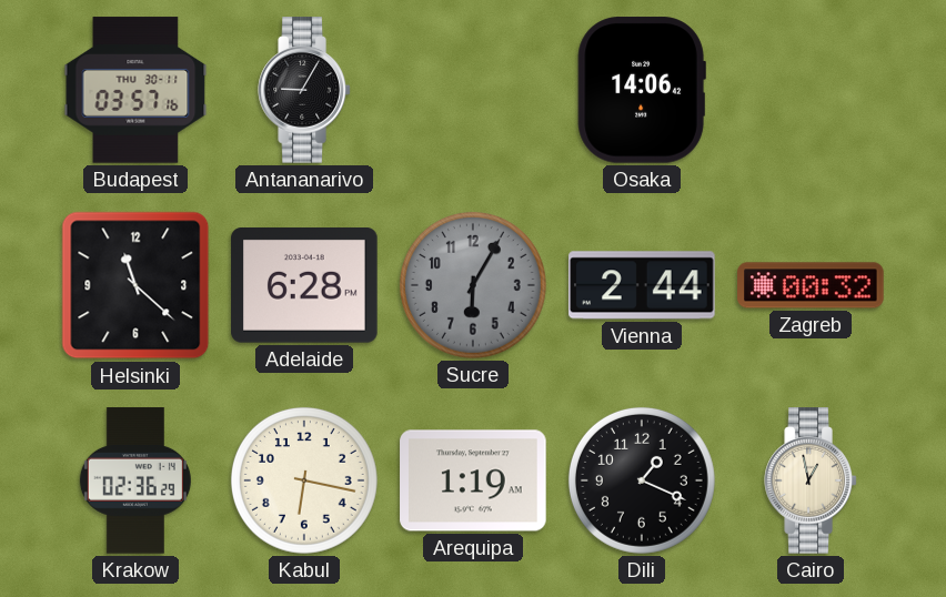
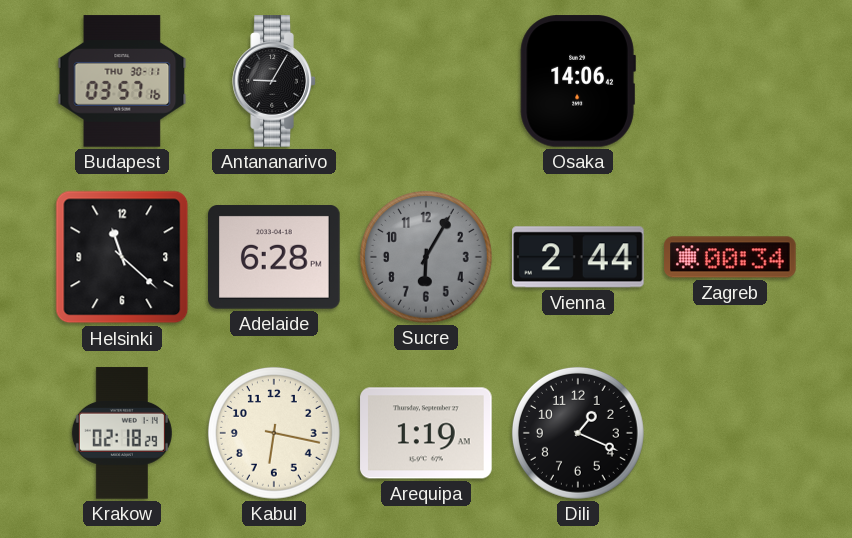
Zagreb: 00:32 -> 00:34
Krakow: 02:36 -> 02:18
Cairo: 12:58 -> none
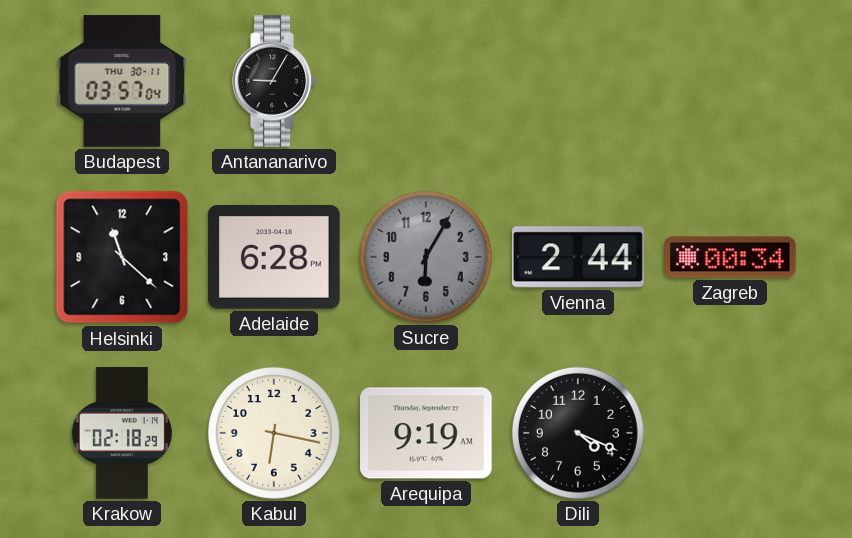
Budapest: 03:57:16 -> 03:57:04
Osaka: 14:06 -> none
Arequipa: 1:19 -> 9:19
Dili: 1:19 -> 4:19
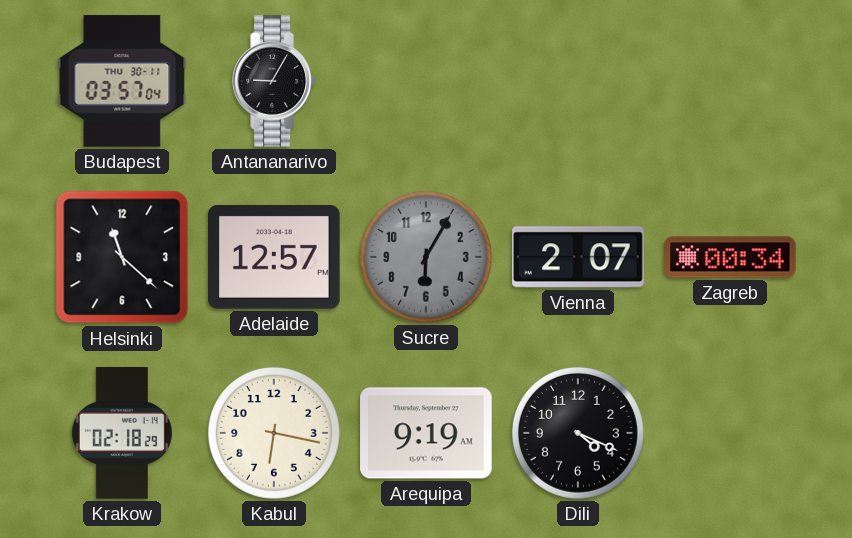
Adelaide: 6:28 -> 12:57
Vienna: 2:44 -> 2:07
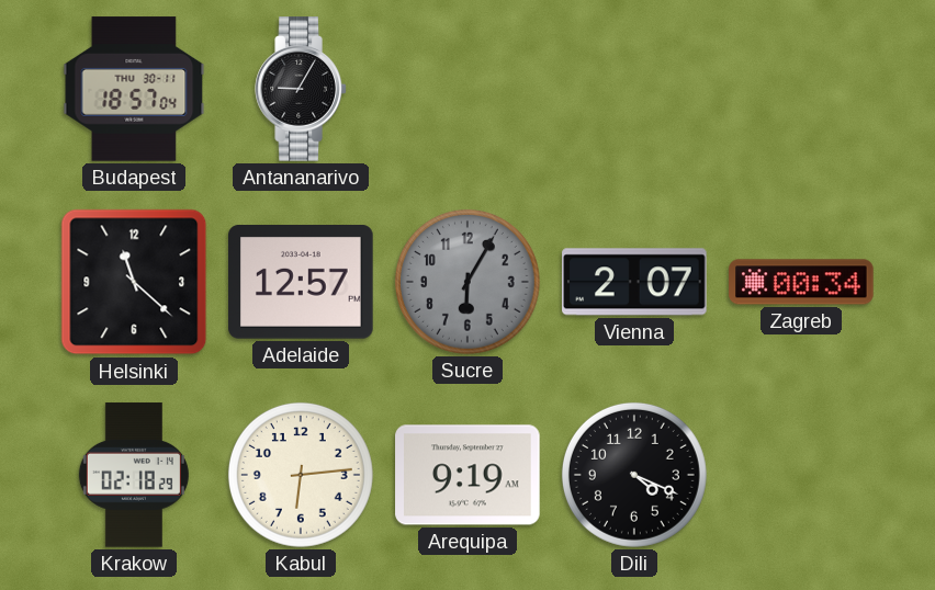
Budapest: 03:57 -> 18:57
Kabul: 6:17 -> 6:14
